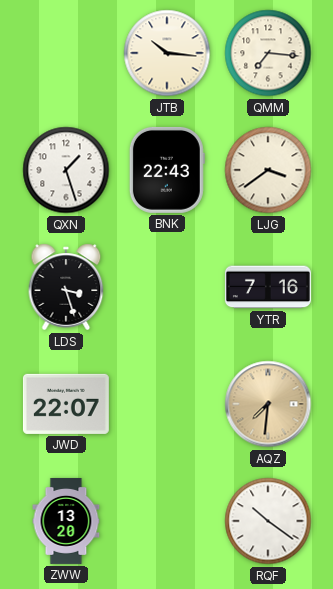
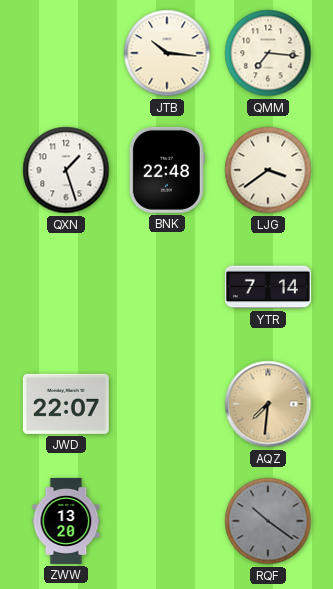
BNK: 22:43 -> 22:48
LDS: 3:27 -> none
YTR: 7:16 -> 7:14
RQF dial: white -> grey
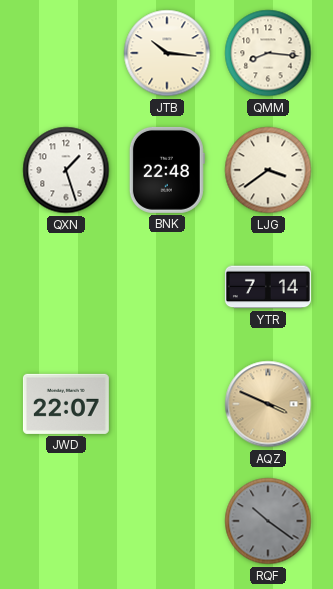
QMM: 7:16 -> 8:16
AQZ: 7:31 -> 3:49
ZWW: 13:20 -> none
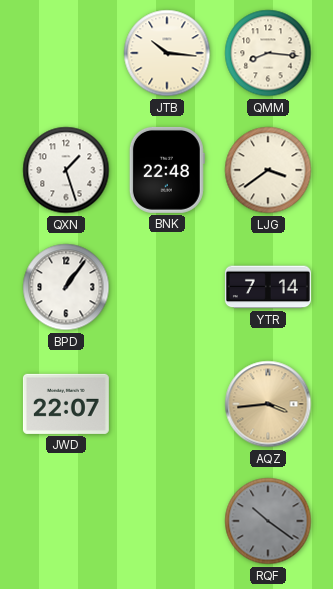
BPD: none -> 1:06
AQZ: 3:49 -> 3:44
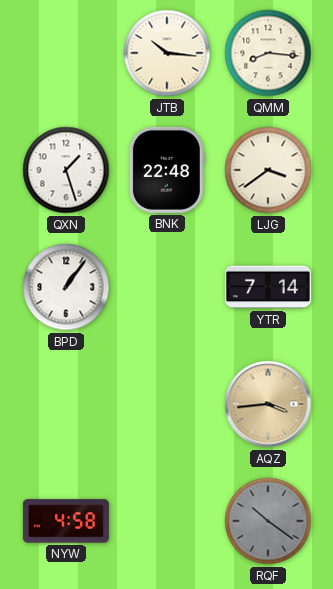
JWD: 22:07 -> none
NYW: none -> 4:58
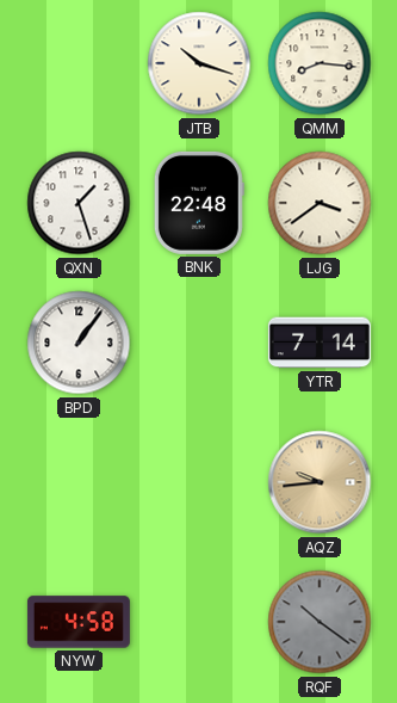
JTB: 10:16 -> 10:18
AQZ: 3:44 -> 9:44
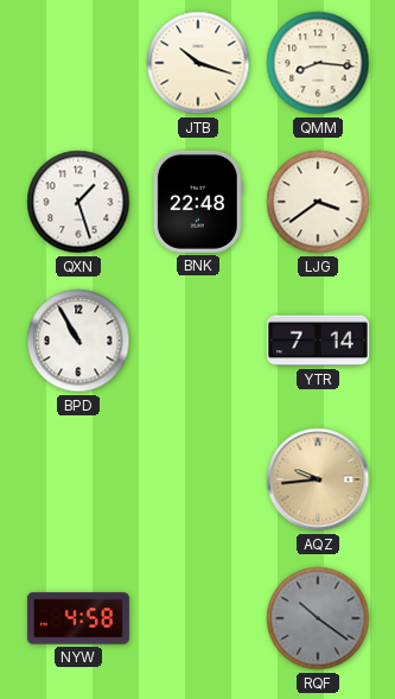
BPD: 1:06 -> 10:55
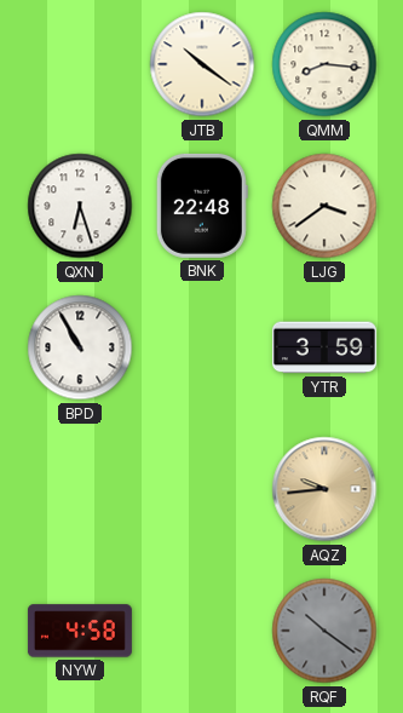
JTB: 10:18 -> 10:21
QXN: 1:27 -> 6:27
YTR: 7:14 -> 3:59
